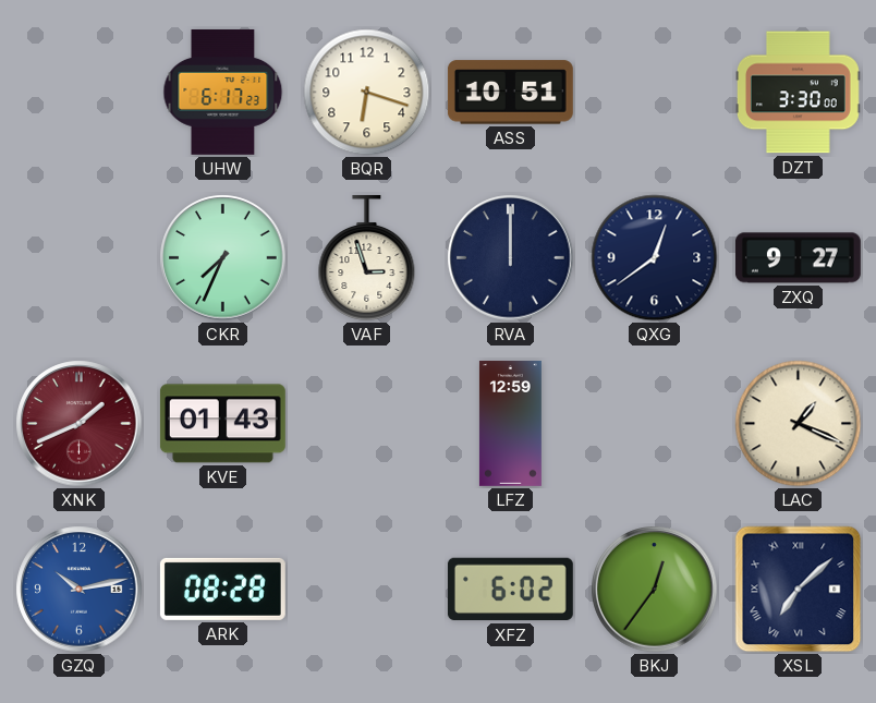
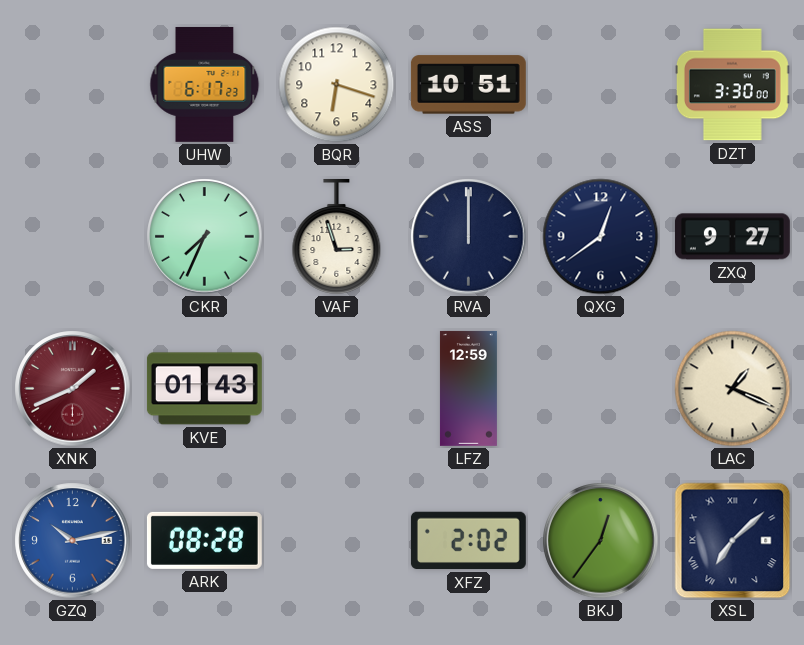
XFZ: 6:02 -> 2:02
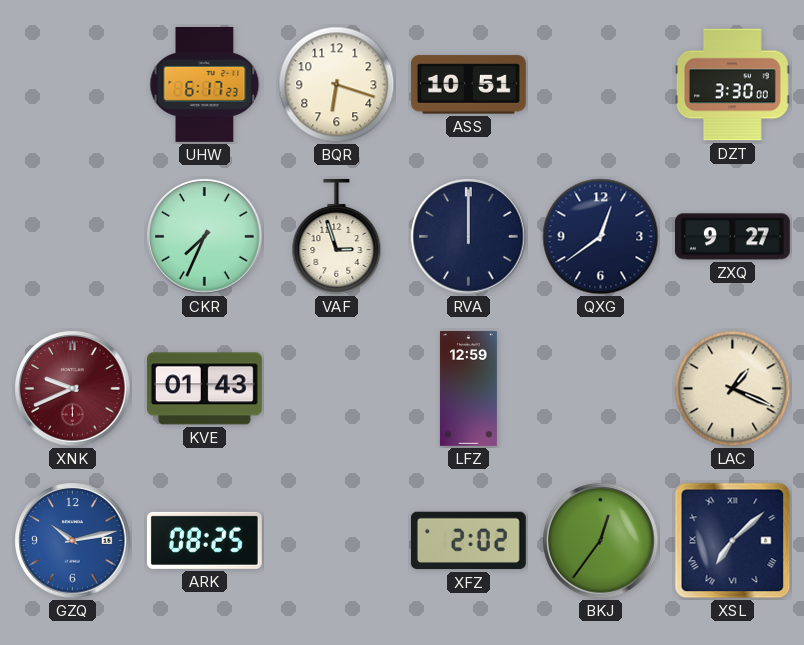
XNK: 1:41 -> 9:41
ARK: 08:28 -> 08:25
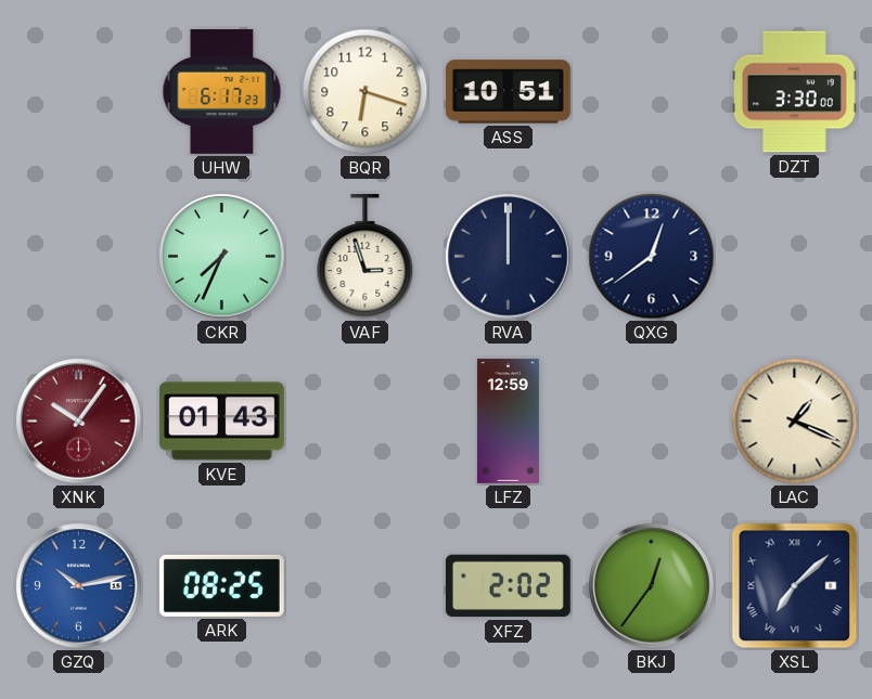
ZXQ: 9:27 -> none
XNK: 9:41 -> 10:06
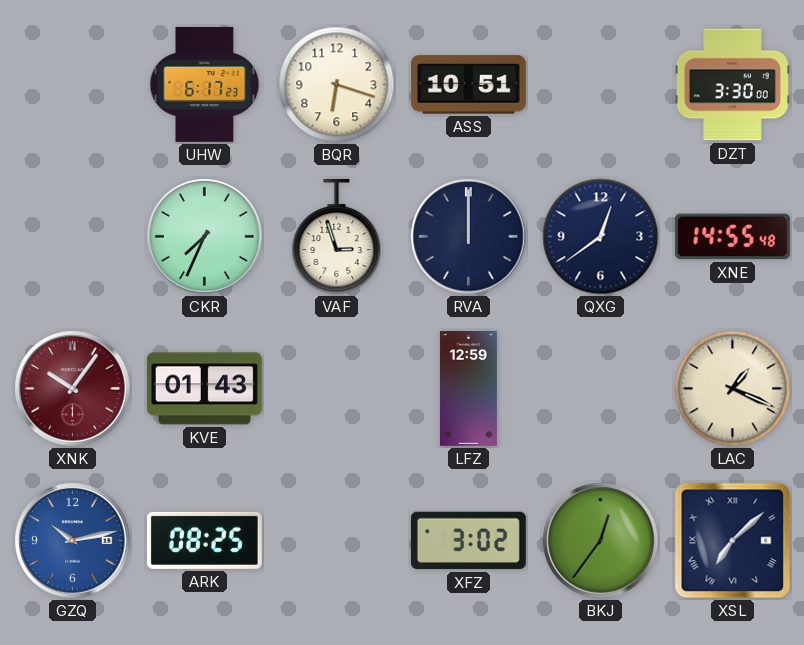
XNE: none -> 14:55
XFZ: 2:02 -> 3:02
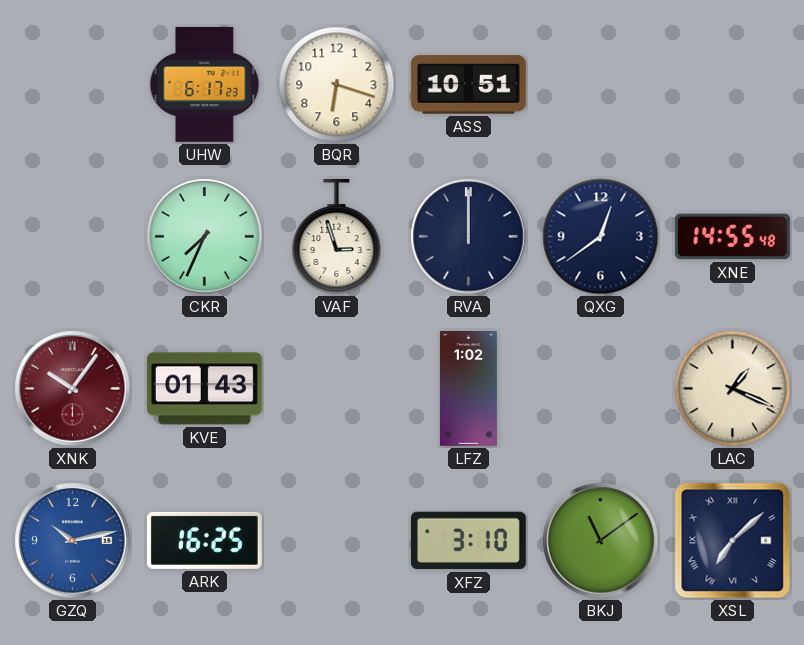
DZT: 3:30 -> none
LFZ: 12:59 -> 1:02
ARK: 08:25 -> 16:25
XFZ: 3:02 -> 3:10
BKJ: 12:36 -> 11:09
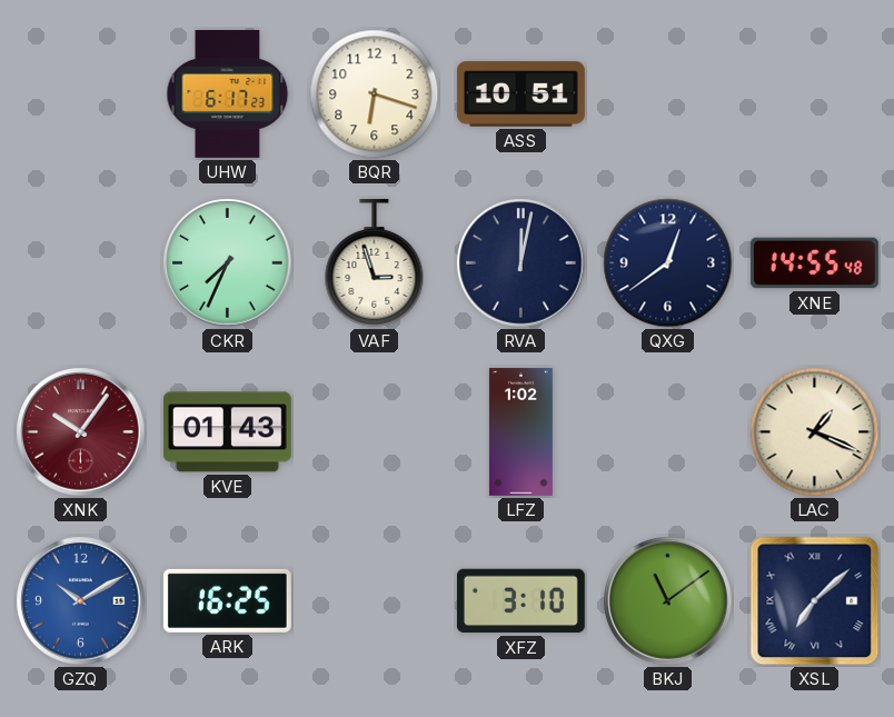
RVA: 12:00 -> 12:02
GZQ: 10:13 -> 10:10
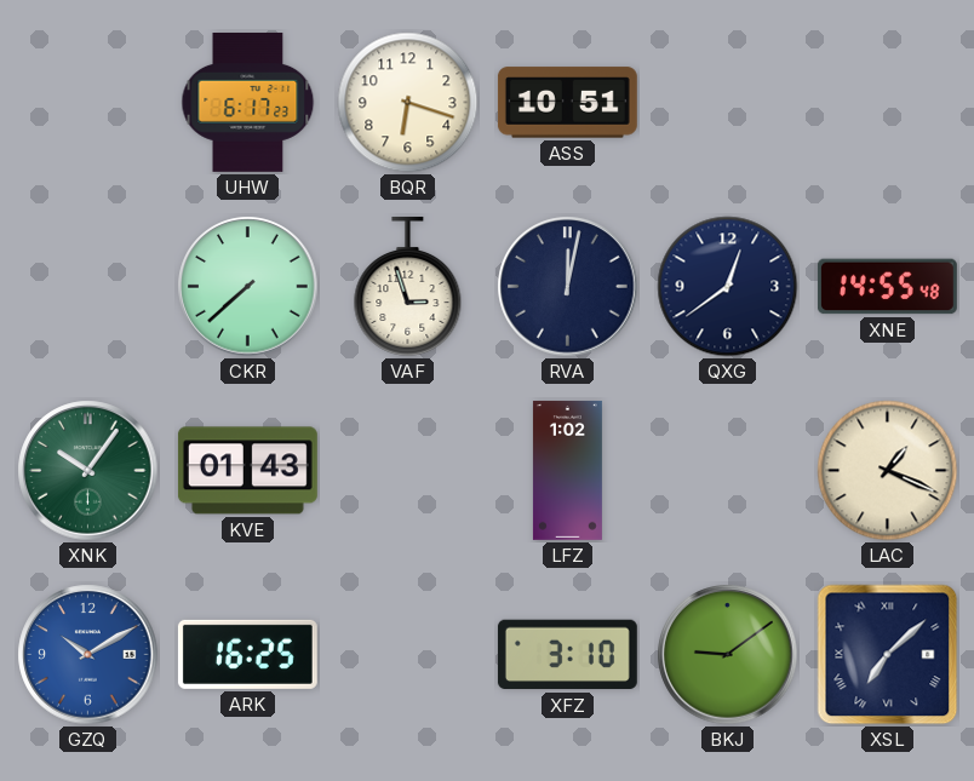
CKR: 7:34 -> 7:38
XNK dial: burgundy -> green
BKJ: 11:09 -> 9:09
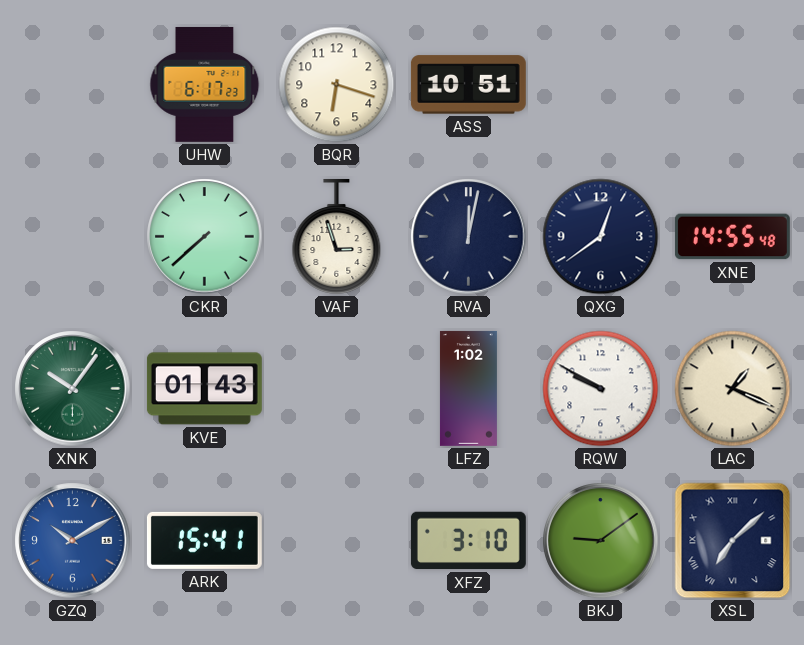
RQW: none -> 9:50
ARK: 16:25 -> 15:41
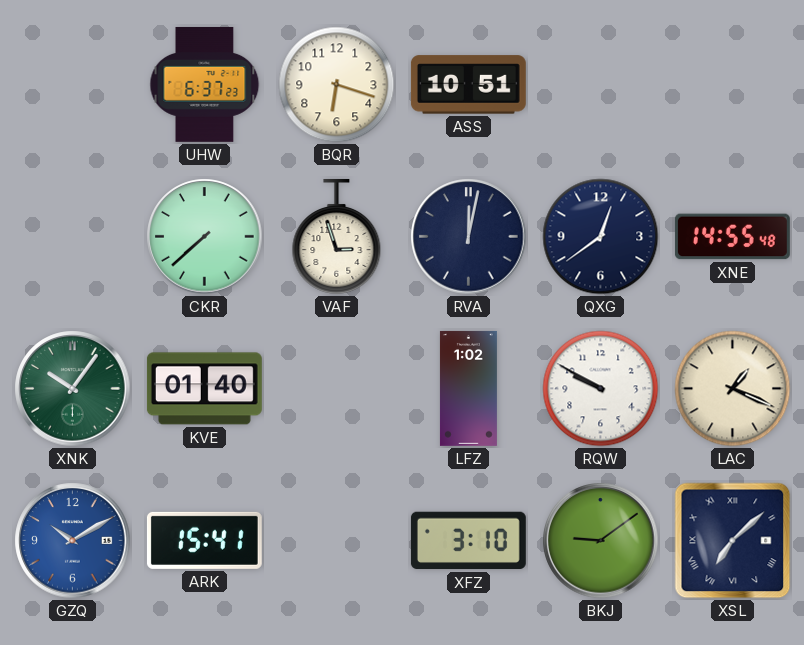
UHW: 6:17 -> 6:37
KVE: 01:43 -> 01:40
